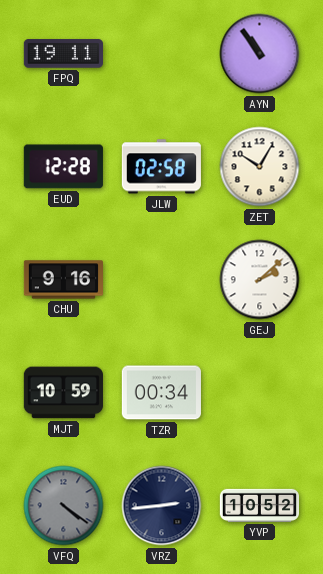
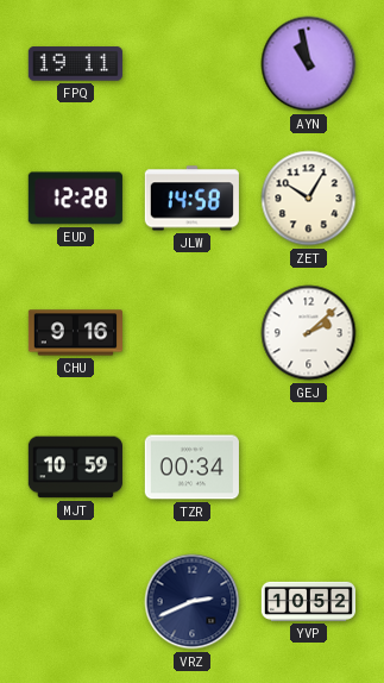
AYN: 10:54 -> 10:58
JLW: 02:58 -> 14:58
VFQ: 4:21 -> none
VRZ: 2:44 -> 2:41
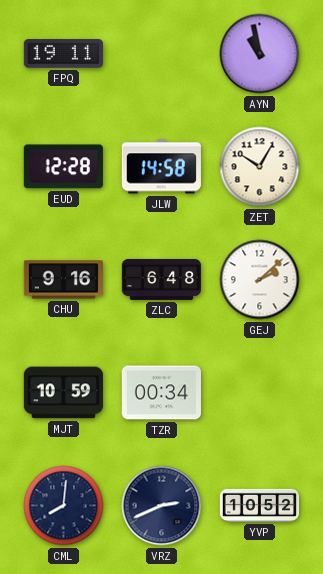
ZLC: none -> 6:48
CML: none -> 8:01
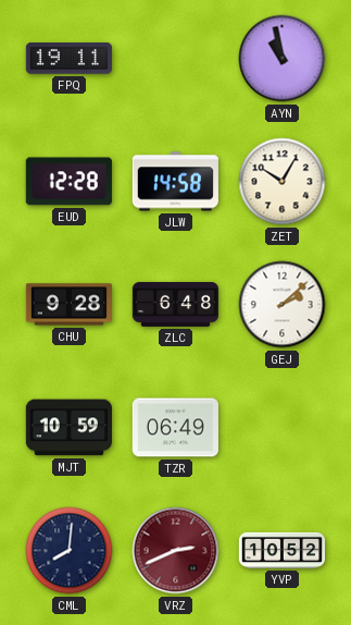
CHU: 9:16 -> 9:28
TZR: 00:34 -> 06:49
VRZ dial: navy -> burgundy
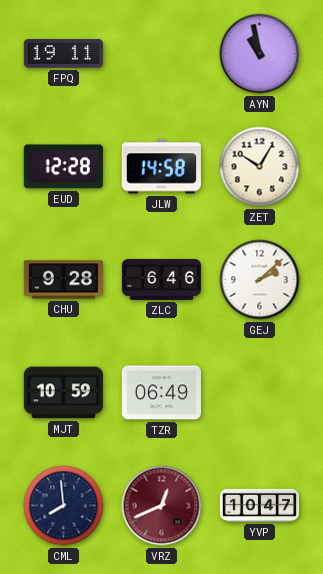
ZLC: 6:48 -> 6:46
CML: 8:01 -> 7:59
VRZ: 2:41 -> 12:41
YVP: 10:52 -> 10:47
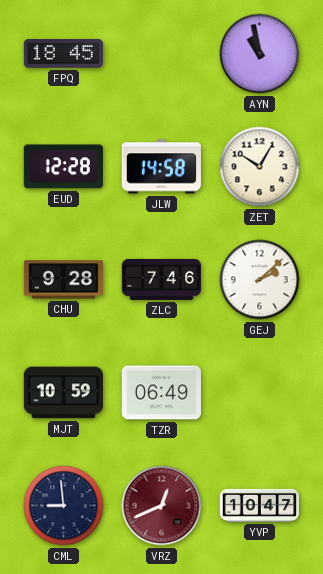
FPQ: 19:11 -> 18:45
ZLC: 6:46 -> 7:46
CML: 7:59 -> 8:59
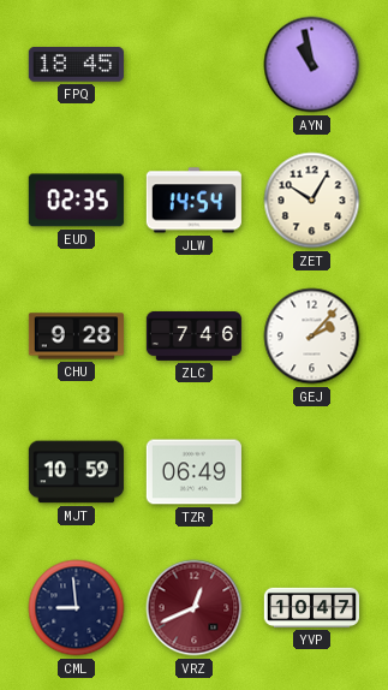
EUD: 12:28 -> 02:35
JLW: 14:58 -> 14:54
GEJ: 2:08 -> 2:07
